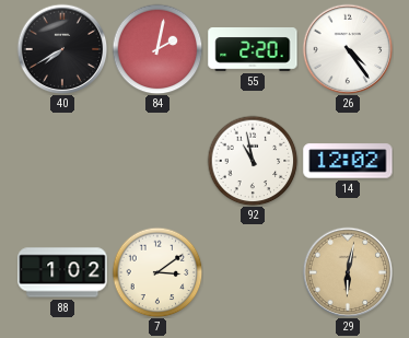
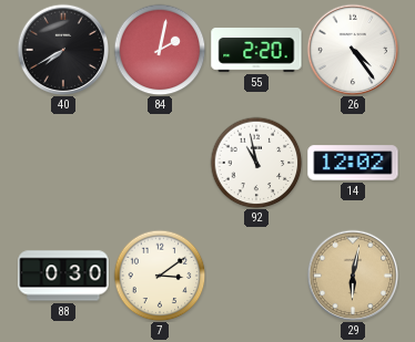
88: 1:02 -> 0:30
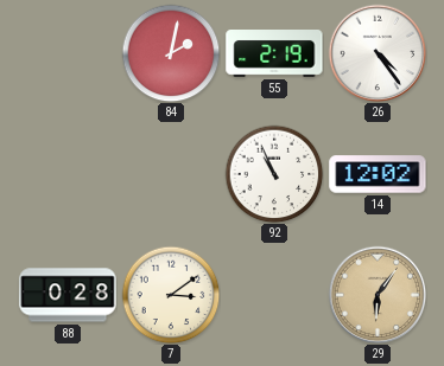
40: 7:40 -> none
55: 2:20 -> 2:19
92: 10:58 -> 10:56
88: 0:30 -> 0:28
29: 6:02 -> 6:06
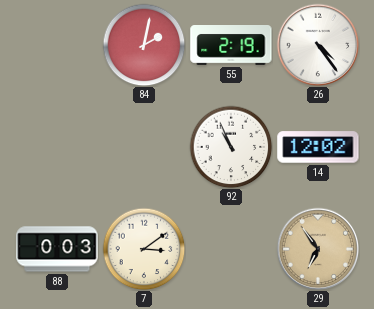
88: 0:28 -> 0:03
29: 6:06 -> 6:54
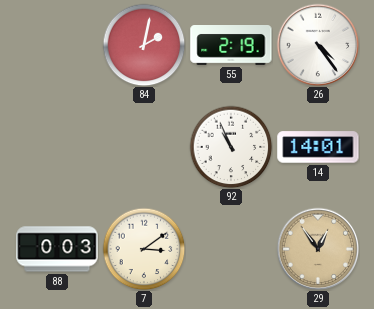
14: 12:02 -> 14:01
29: 6:54 -> 12:54
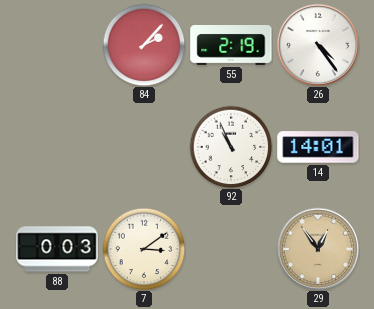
84: 2:02 -> 2:07
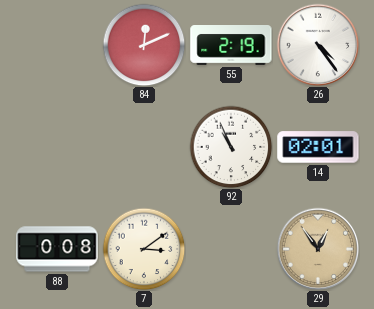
84: 2:07 -> 12:11
14: 14:01 -> 02:01
88: 0:03 -> 0:08
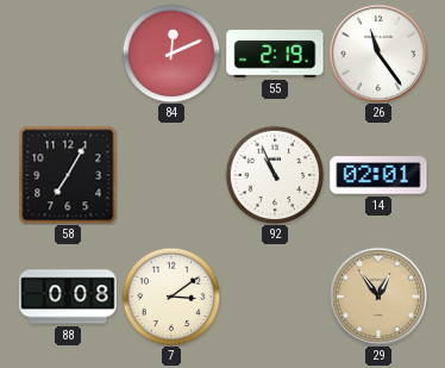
26: 4:24 -> 11:24
58: none -> 7:05
